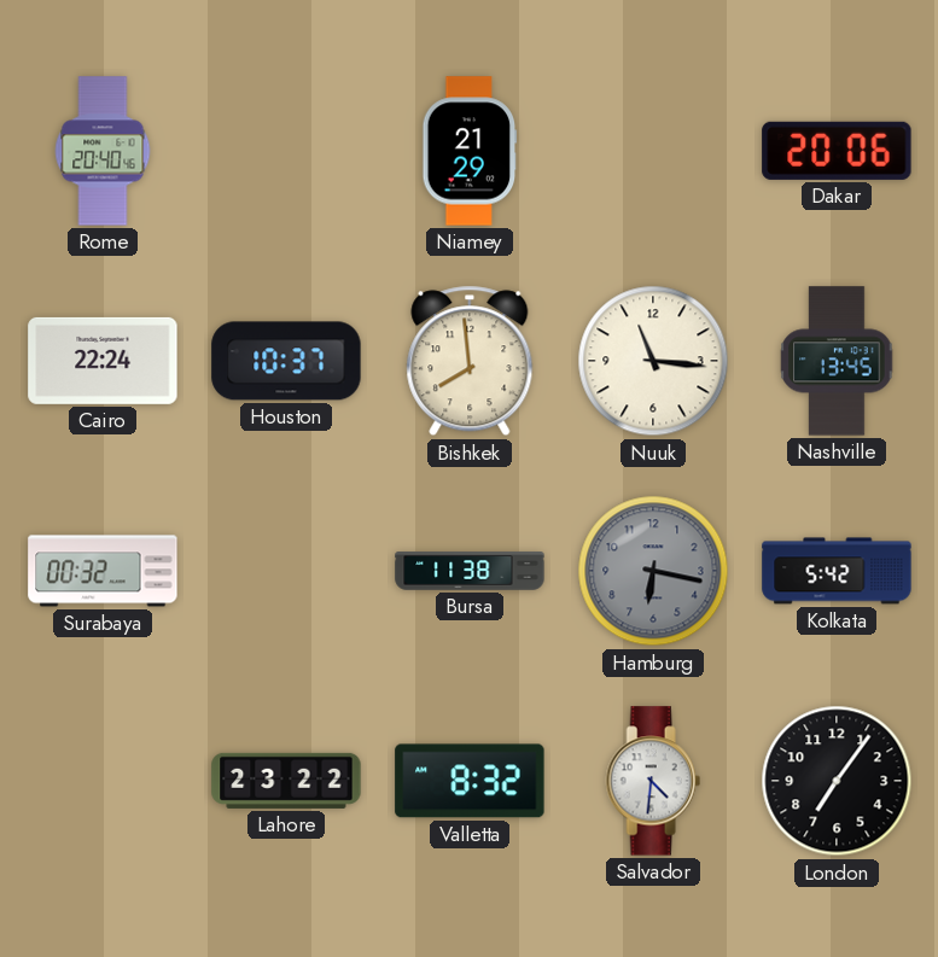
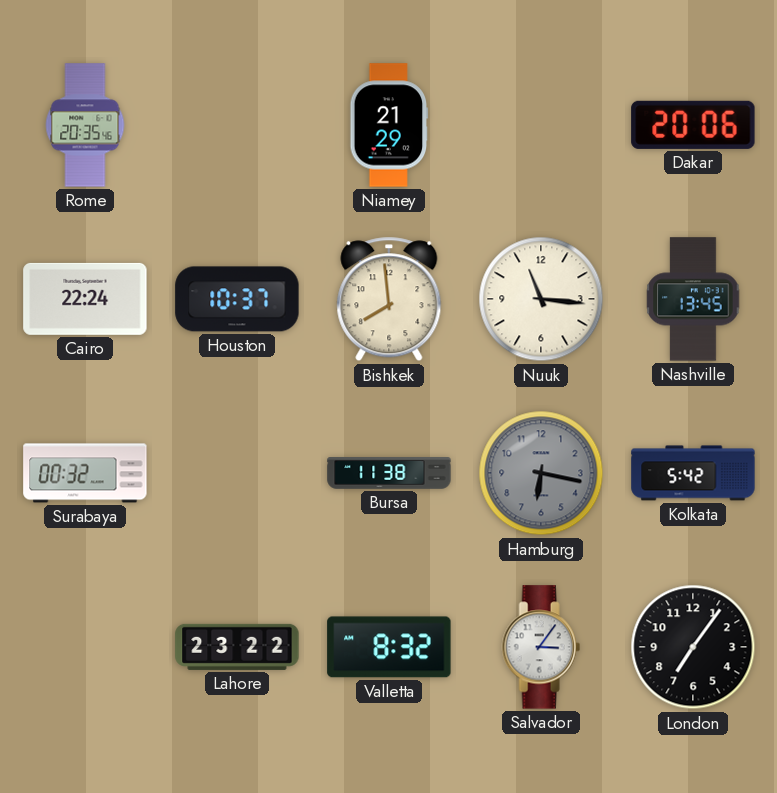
Rome: 20:40 -> 20:35
Salvador: 4:31 -> 3:06
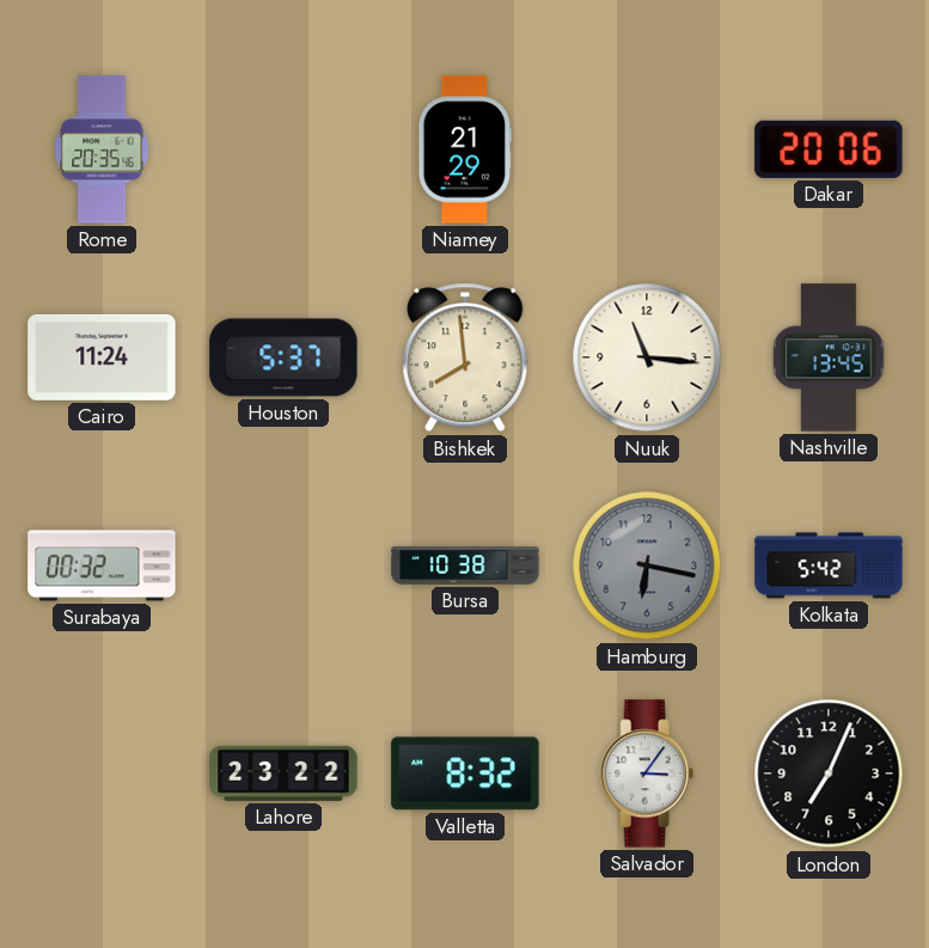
Cairo: 22:24 -> 11:24
Houston: 10:37 -> 5:37
Bursa: 11:38 -> 10:38
London: 7:06 -> 7:04
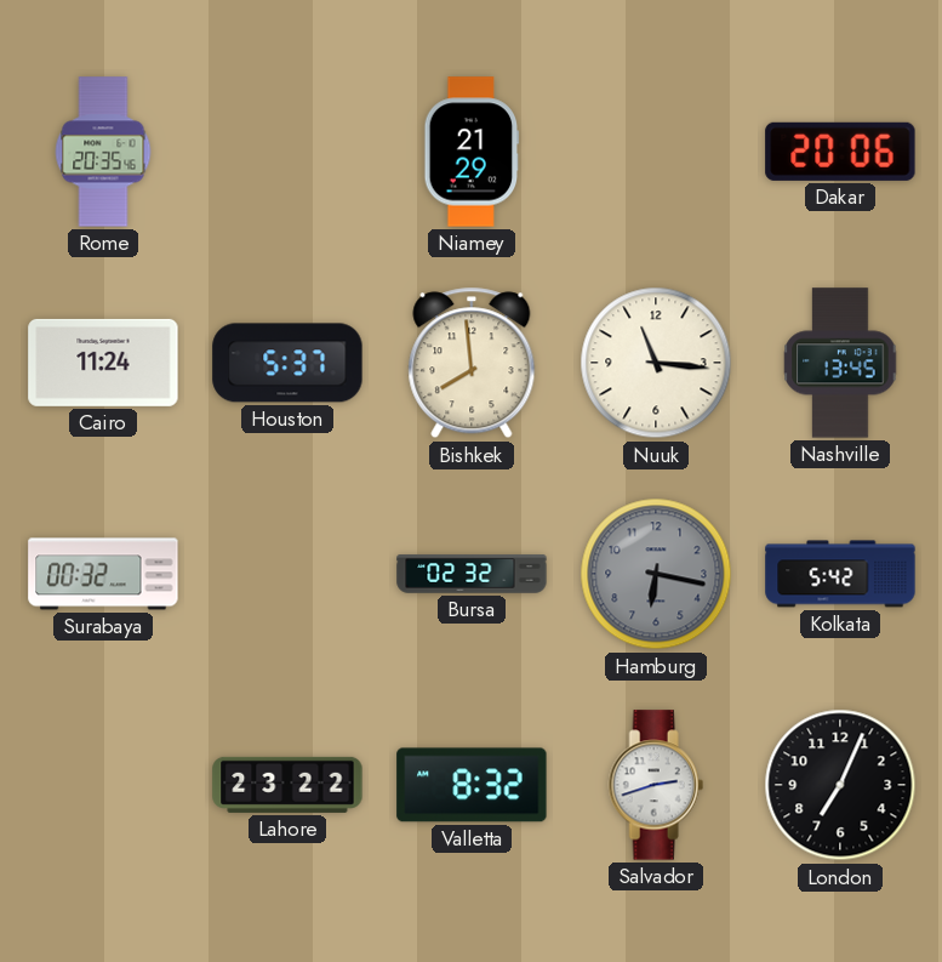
Bursa: 10:38 -> 02:32
Salvador: 3:06 -> 2:42
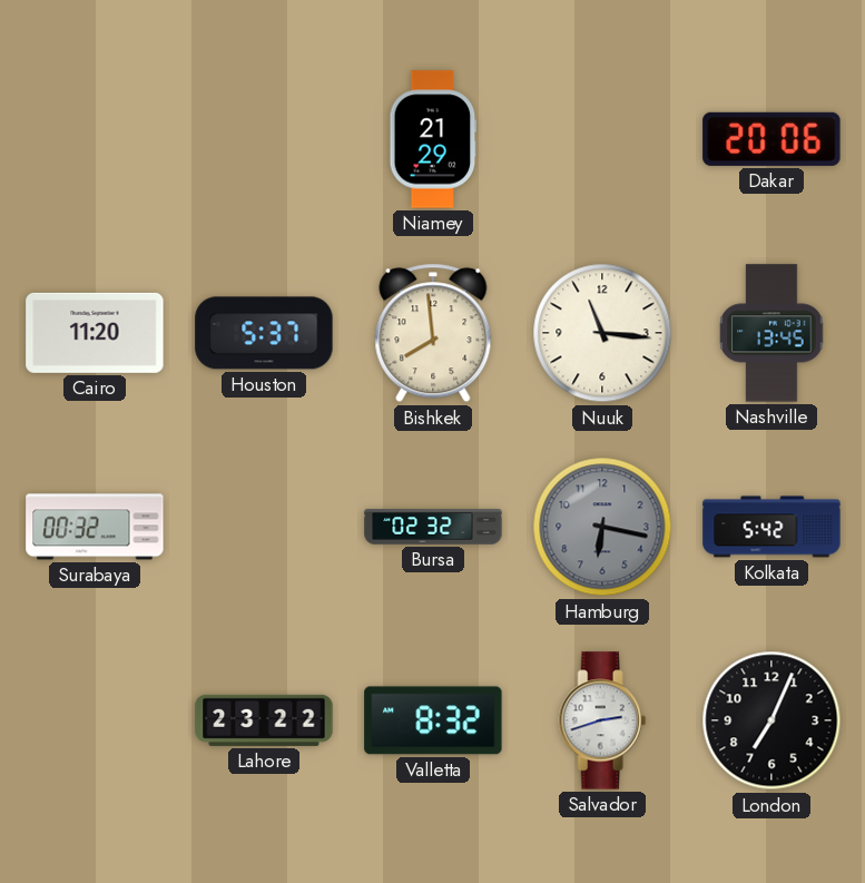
Rome: 20:35 -> none
Cairo: 11:24 -> 11:20
